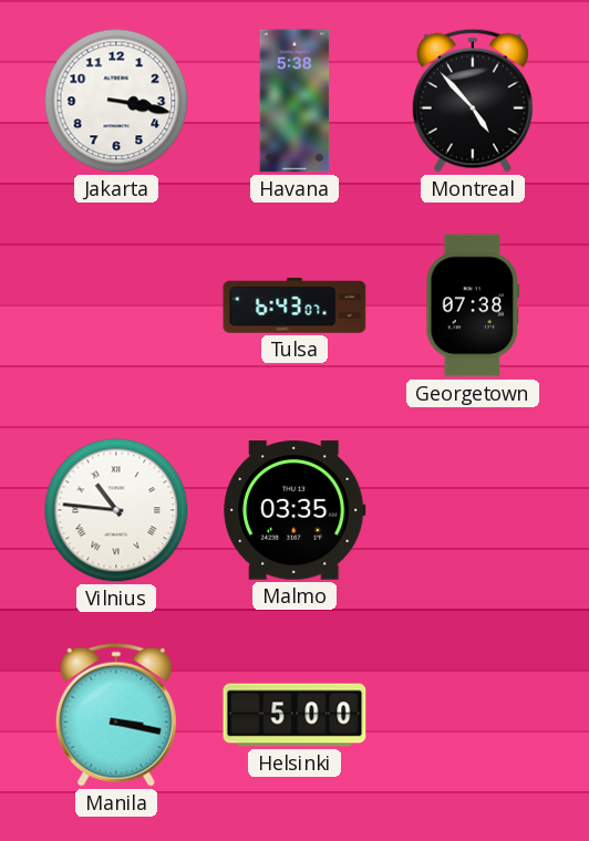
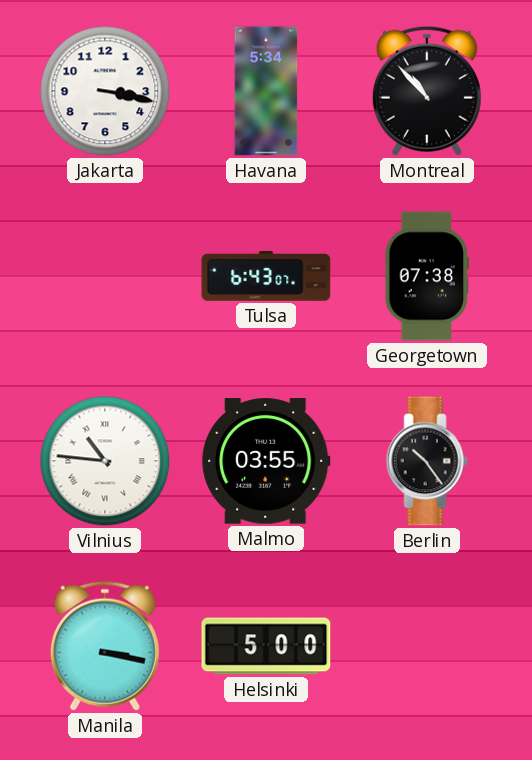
Havana: 5:38 -> 5:34
Montreal: 4:53 -> 10:53
Malmo: 03:35 -> 03:55
Berlin: none -> 10:24
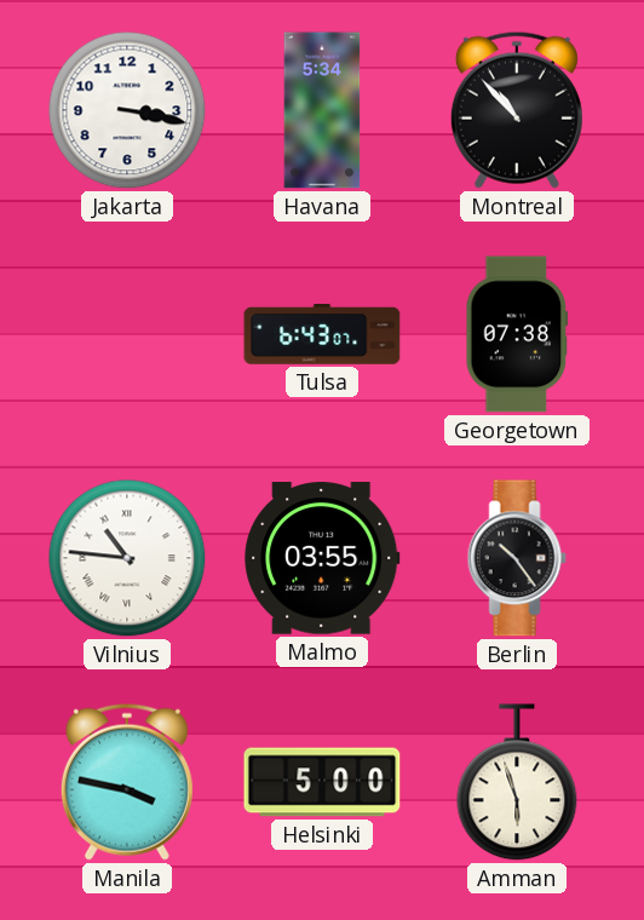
Manila: 3:17 -> 3:47
Amman: none -> 5:57
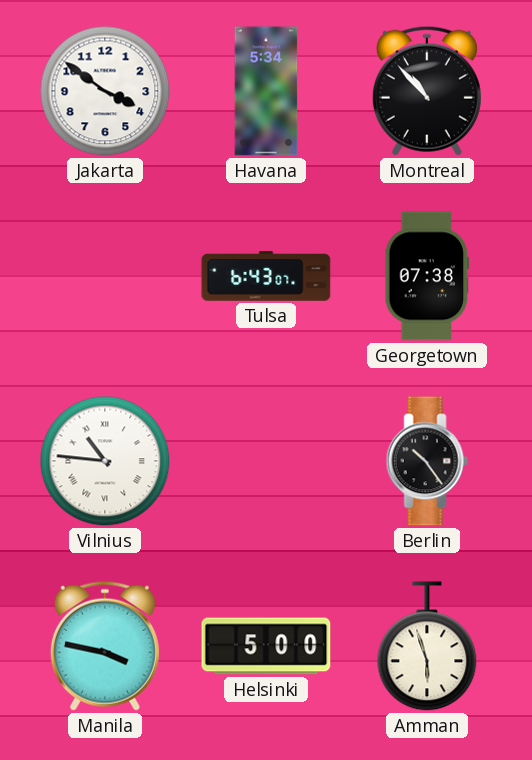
Jakarta: 3:17 -> 3:51
Malmo: 03:55 -> none
